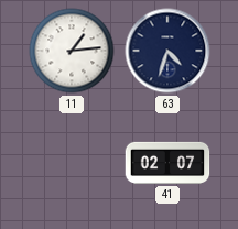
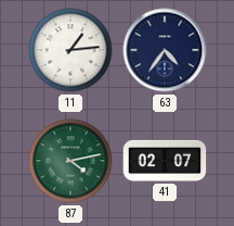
63: 4:33 -> 4:36
87: none -> 4:13
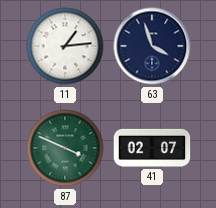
63: 4:36 -> 3:57
87: 4:13 -> 3:49
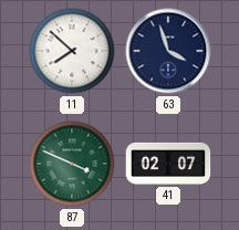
11: 1:14 -> 7:52
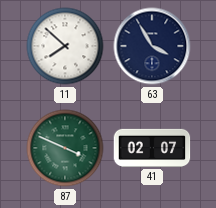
63: 3:57 -> 3:55
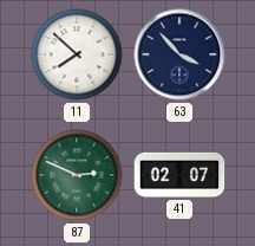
63: 3:55 -> 3:53
87: 3:49 -> 2:49
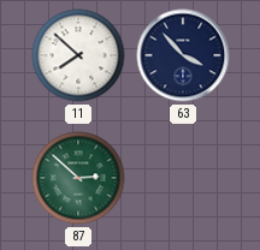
87: 2:49 -> 2:52
41: 02:07 -> none
